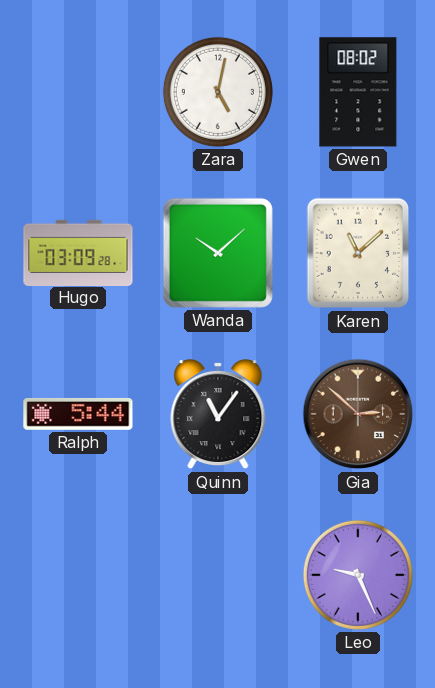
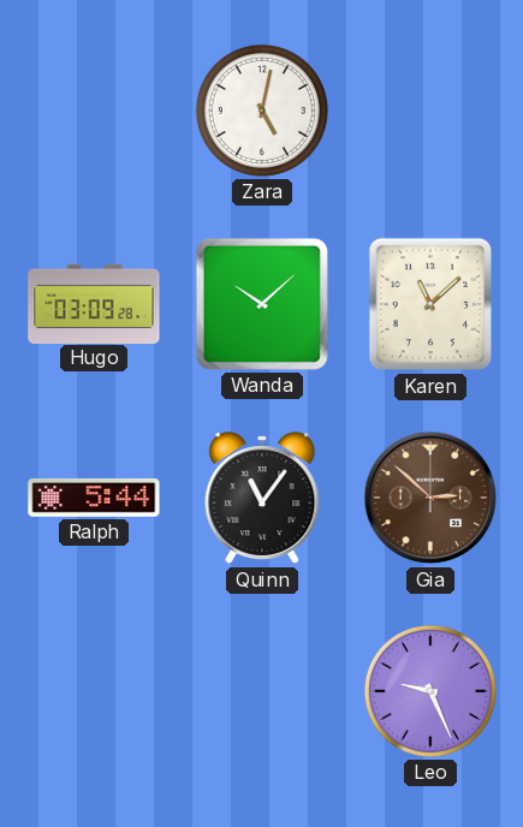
Gwen: 08:02 -> none
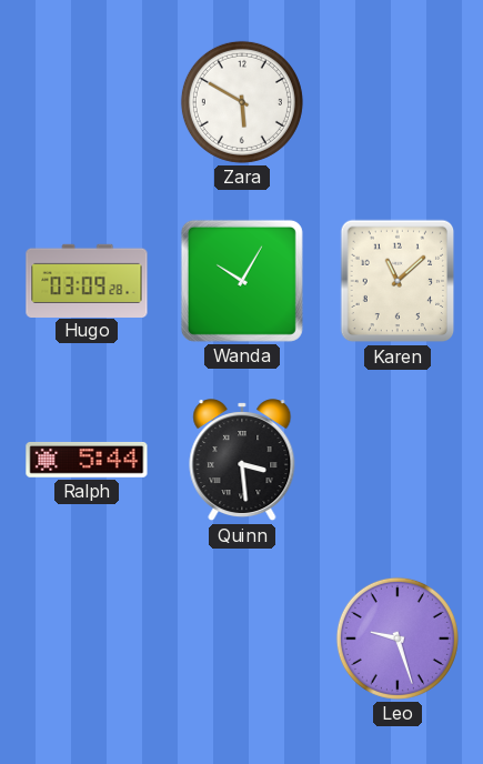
Zara: 5:02 -> 5:50
Wanda: 10:08 -> 10:05
Quinn: 11:06 -> 3:29
Gia: 2:52 -> none
Leo: 9:26 -> 9:27
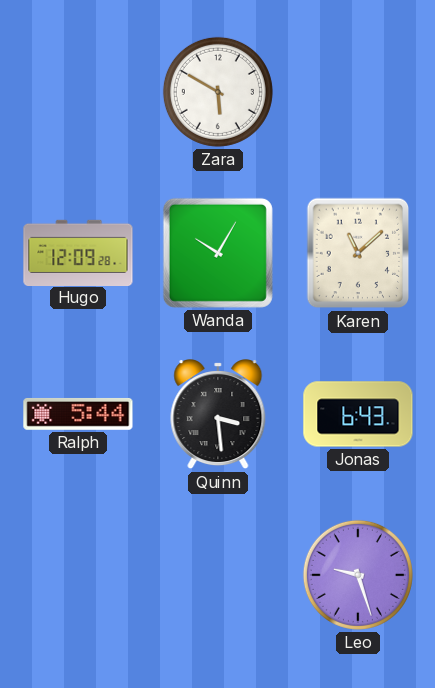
Hugo: 03:09 -> 12:09
Jonas: none -> 6:43
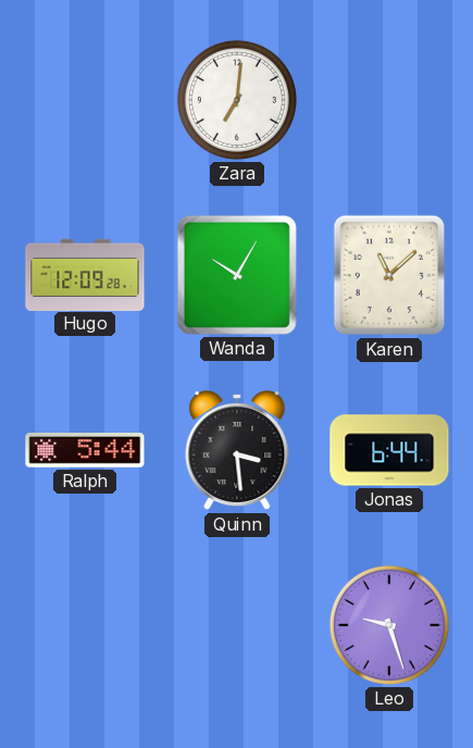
Zara: 5:50 -> 7:01
Jonas: 6:43 -> 6:44
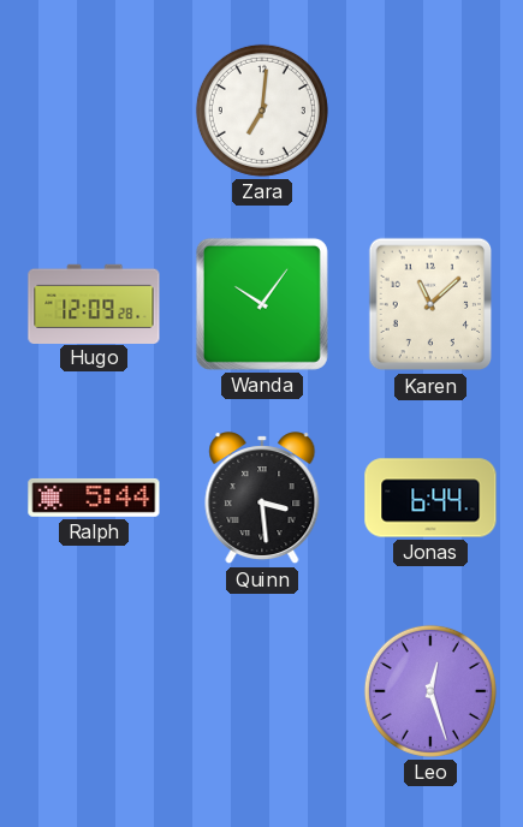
Wanda: 10:05 -> 10:06
Leo: 9:27 -> 12:27
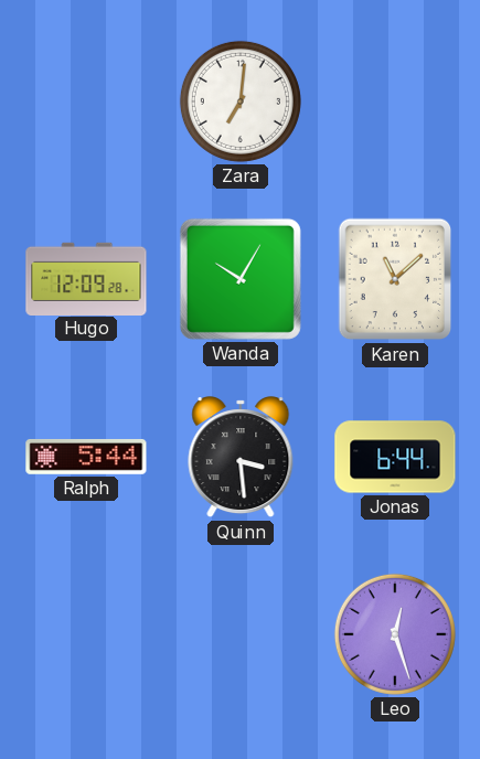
Wanda: 10:06 -> 10:05
